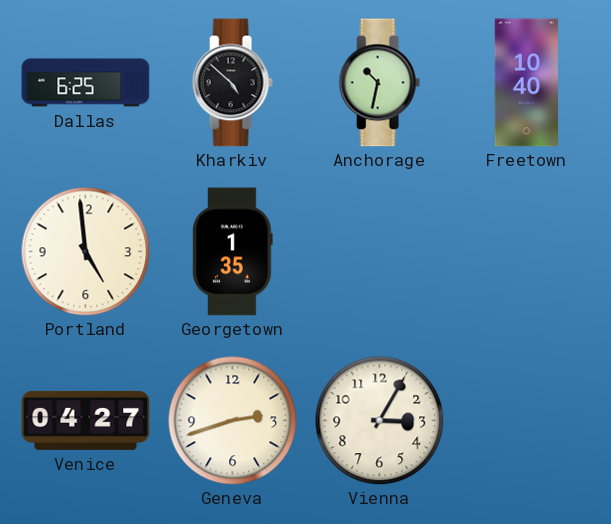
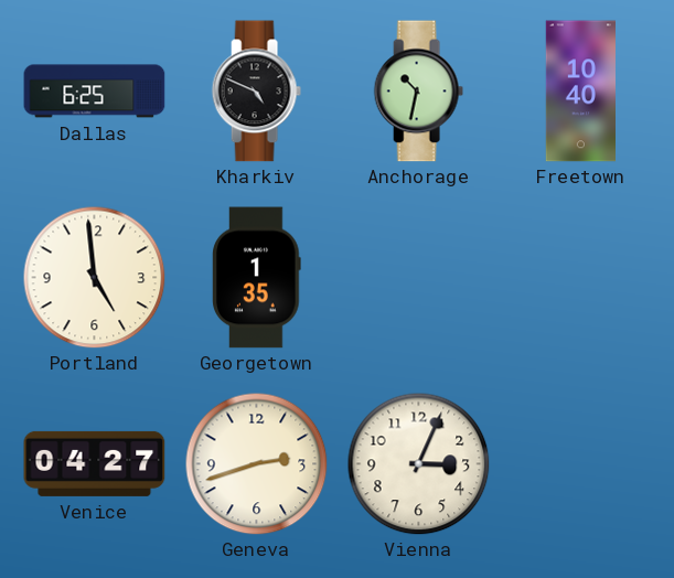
Kharkiv: 4:52 -> 4:49
Vienna: 3:05 -> 3:04
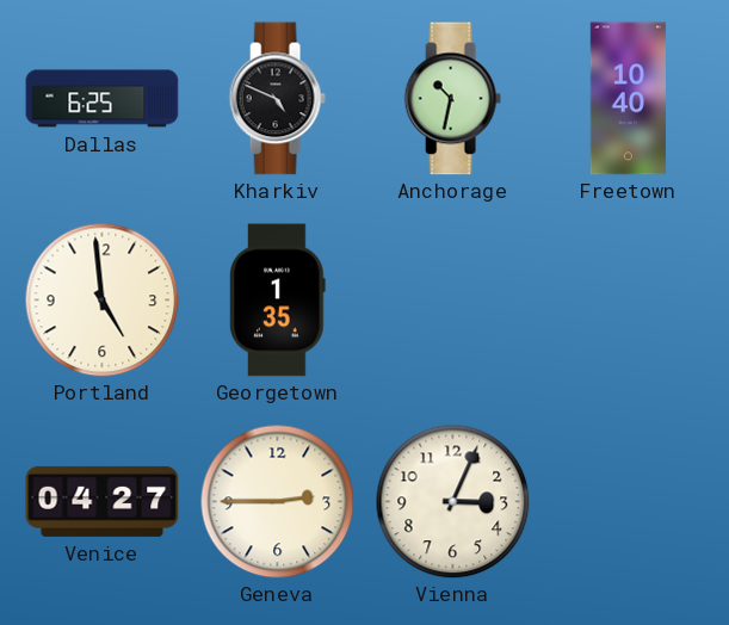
Geneva: 2:42 -> 2:45
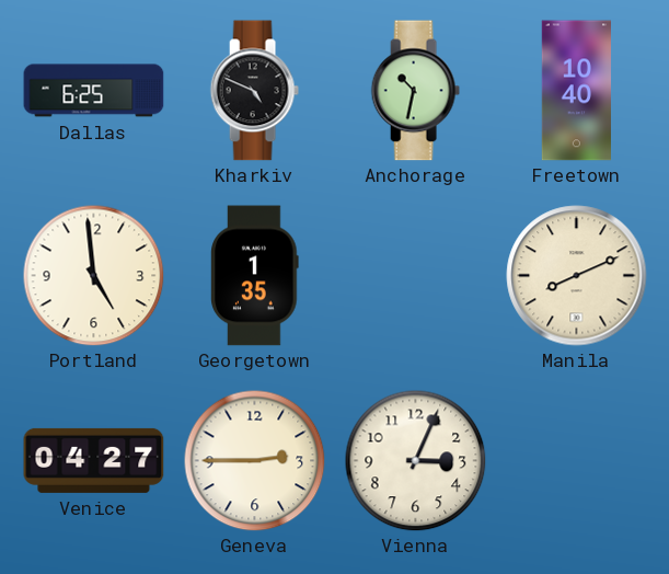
Manila: none -> 8:11
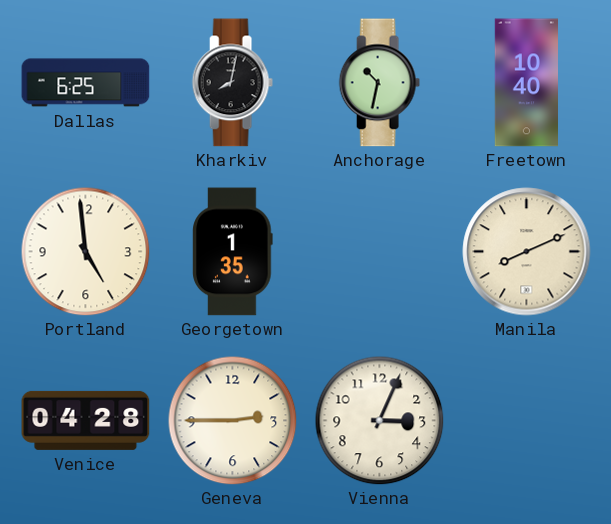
Kharkiv: 4:49 -> 8:02
Venice: 04:27 -> 04:28
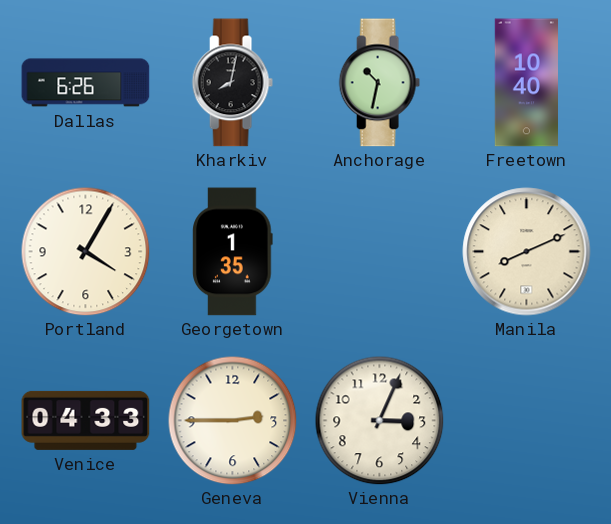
Dallas: 6:25 -> 6:26
Portland: 4:59 -> 4:05
Venice: 04:28 -> 04:33
